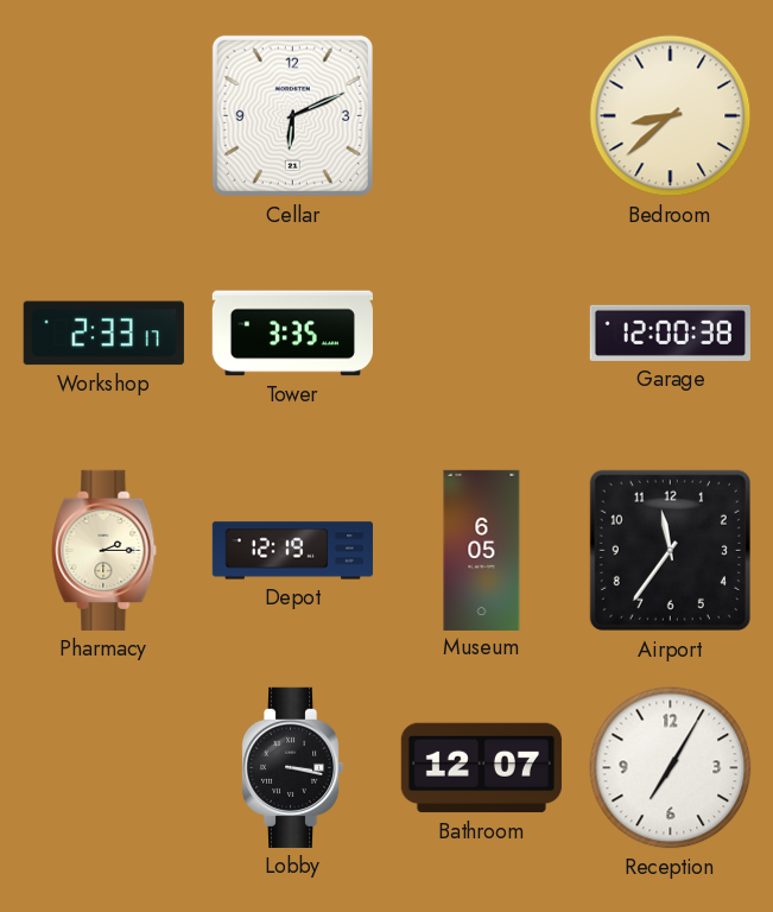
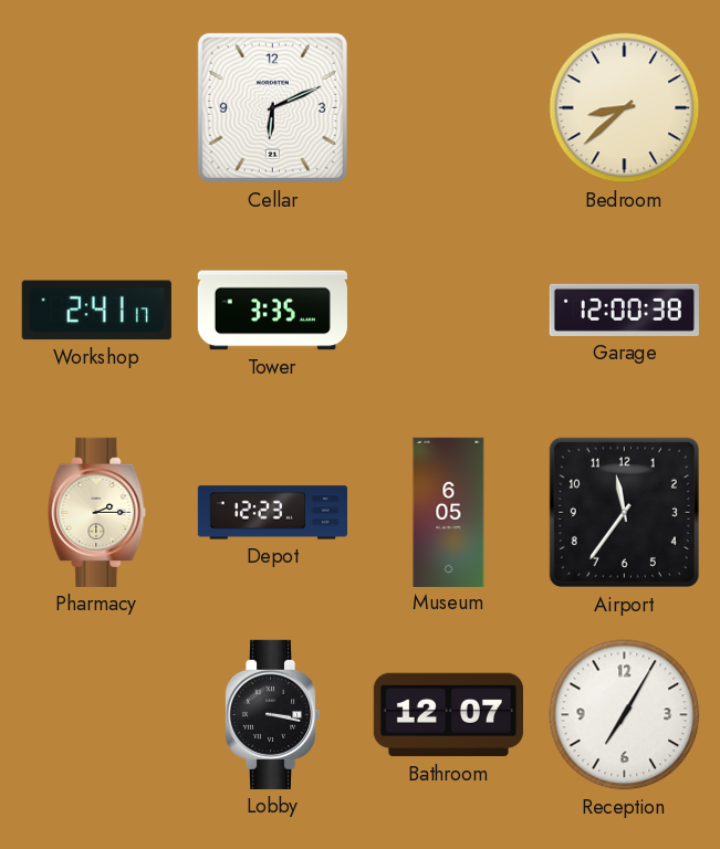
Workshop: 2:33 -> 2:41
Depot: 12:19 -> 12:23
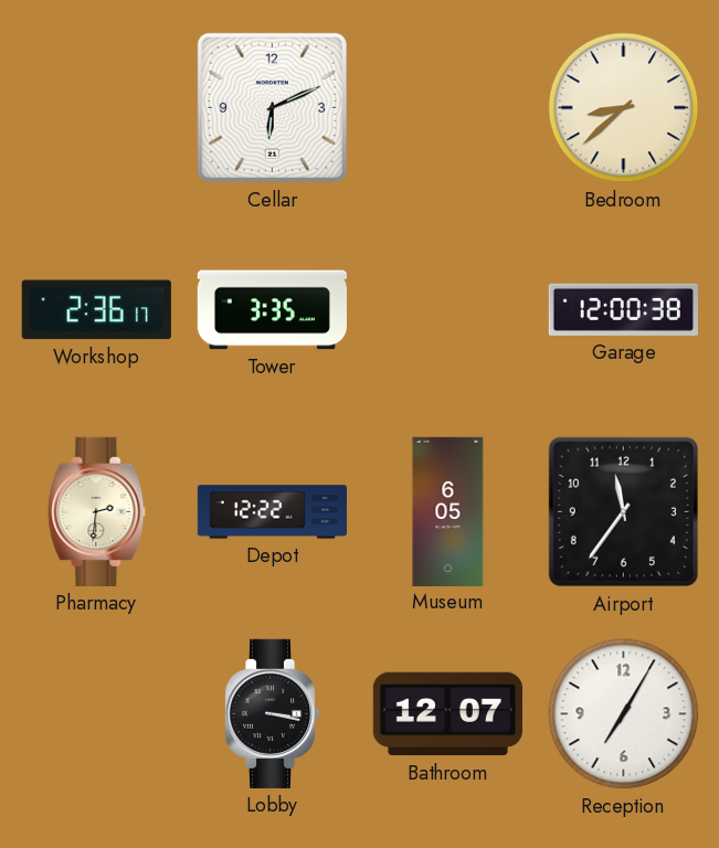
Workshop: 2:41 -> 2:36
Pharmacy: 2:15 -> 2:31
Depot: 12:23 -> 12:22
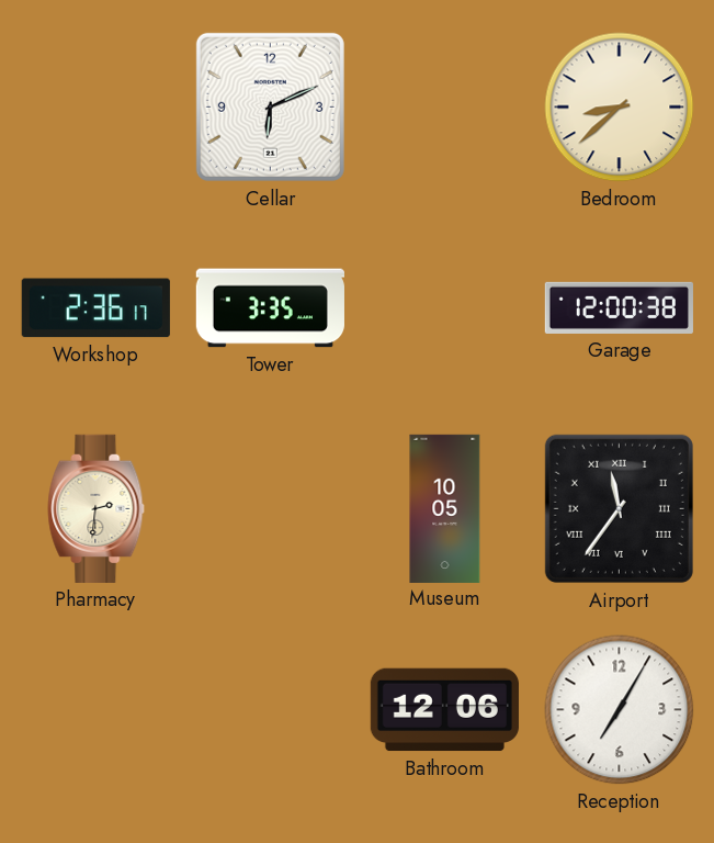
Depot: 12:22 -> none
Museum: 6:05 -> 10:05
Airport numerals: Arabic -> Roman
Lobby: 3:17 -> none
Bathroom: 12:07 -> 12:06
